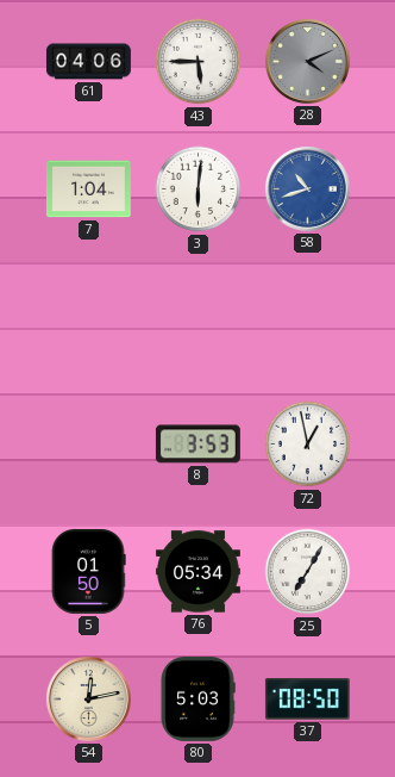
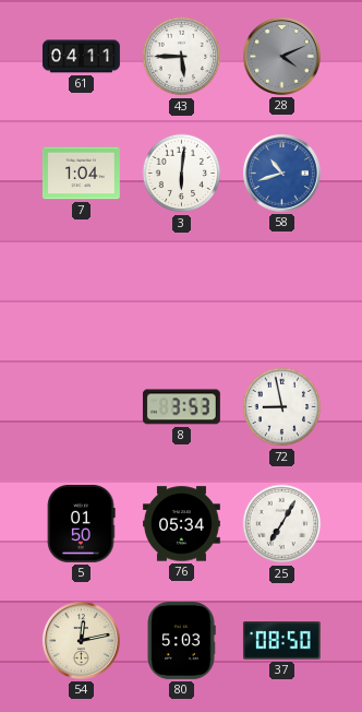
61: 04:06 -> 04:11
72: 12:58 -> 8:58
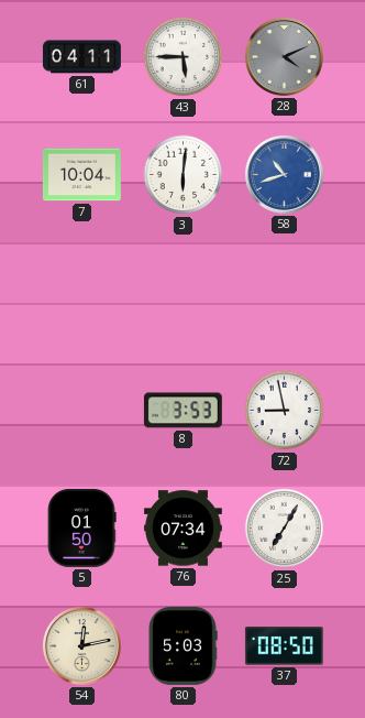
7: 1:04 -> 10:04
76: 05:34 -> 07:34
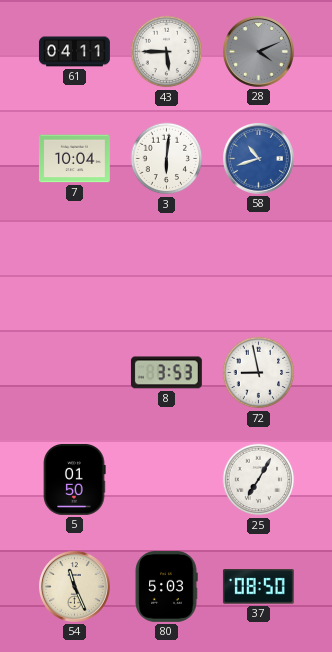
76: 07:34 -> none
54: 12:13 -> 11:26
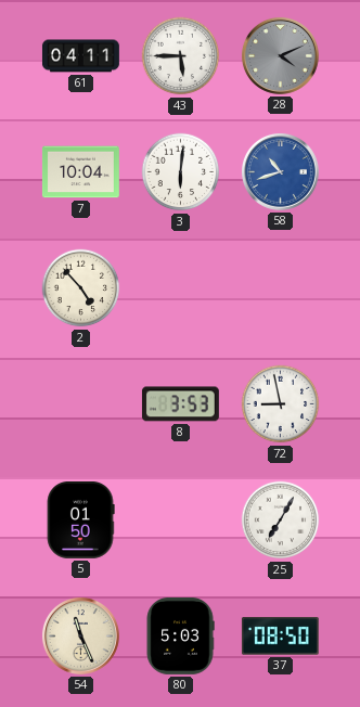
2: none -> 4:53
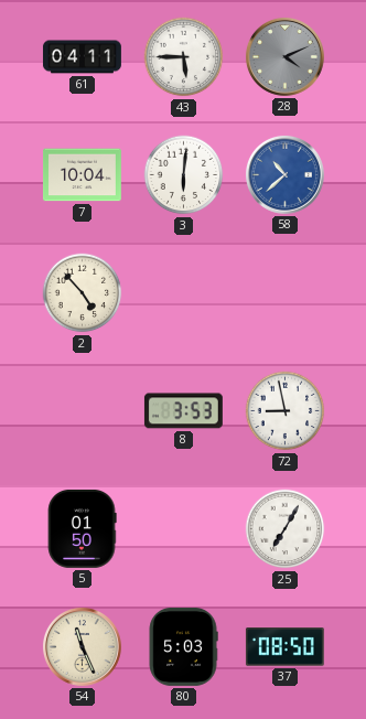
58: 10:42 -> 10:38
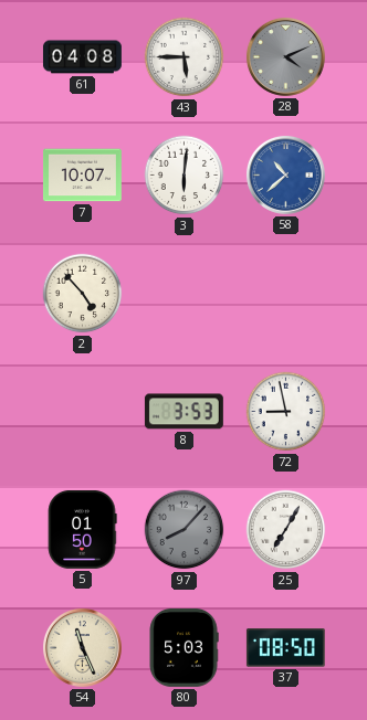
61: 04:11 -> 04:08
7: 10:04 -> 10:07
97: none -> 8:07
